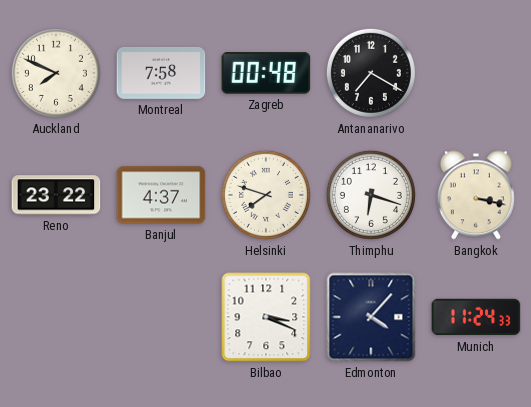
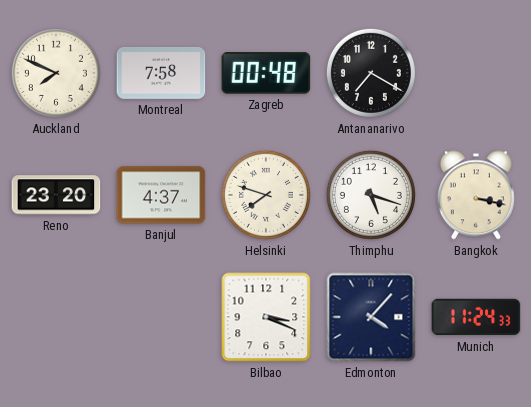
Reno: 23:22 -> 23:20
Thimphu: 6:18 -> 5:18
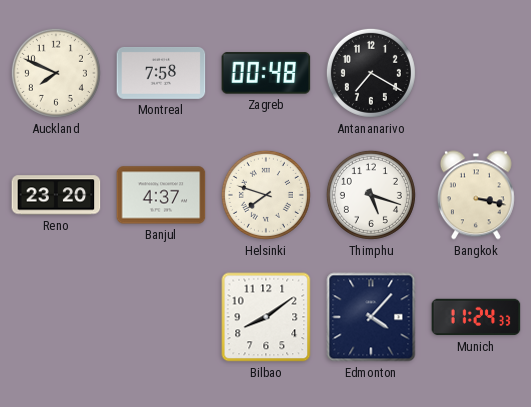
Bilbao: 3:19 -> 8:09
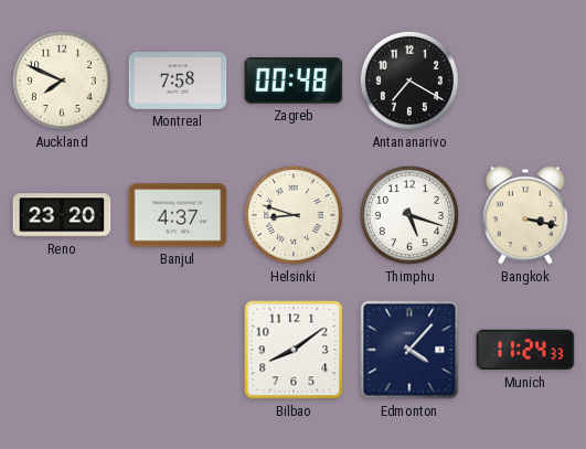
Helsinki: 7:48 -> 8:48
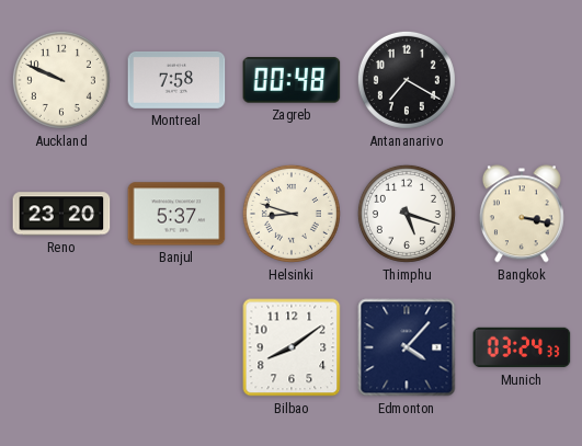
Auckland: 7:49 -> 9:49
Banjul: 4:37 -> 5:37
Munich: 11:24 -> 03:24
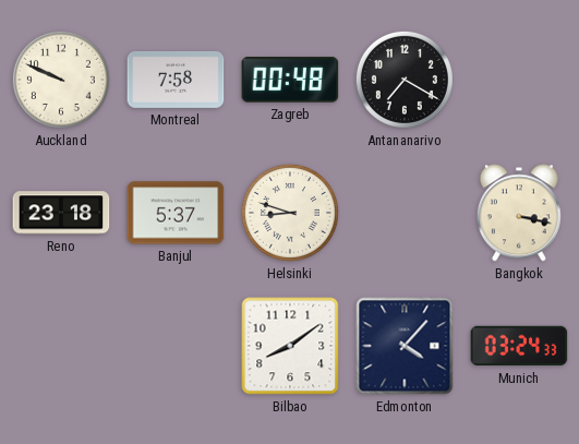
Reno: 23:20 -> 23:18
Thimphu: 5:18 -> none
